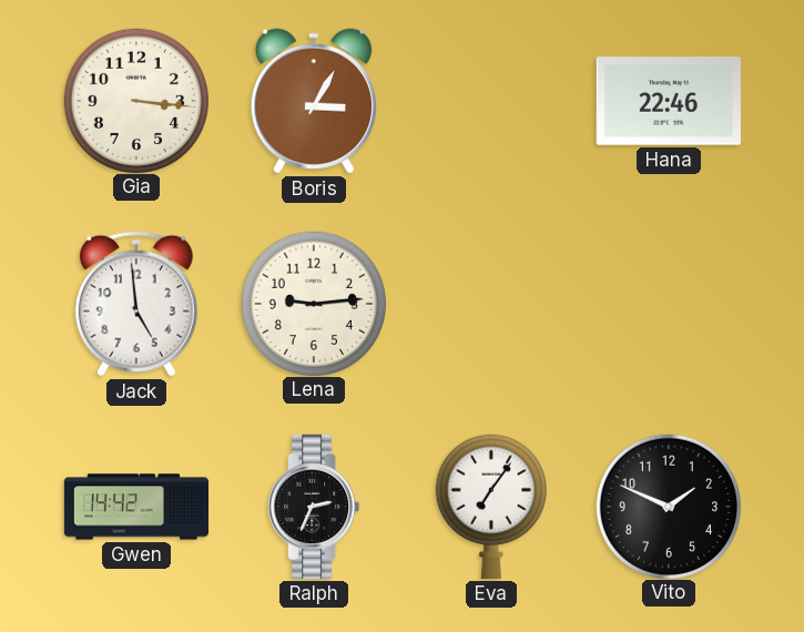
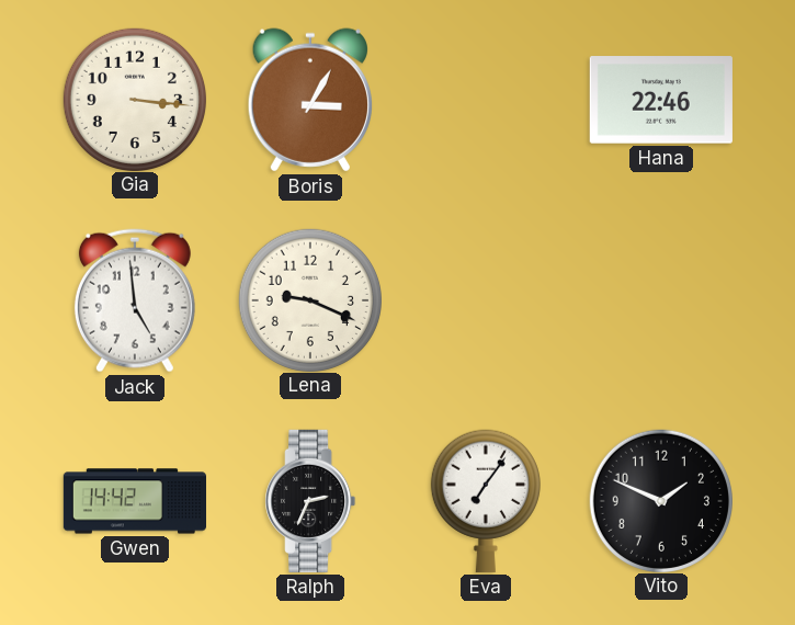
Lena: 9:14 -> 9:19
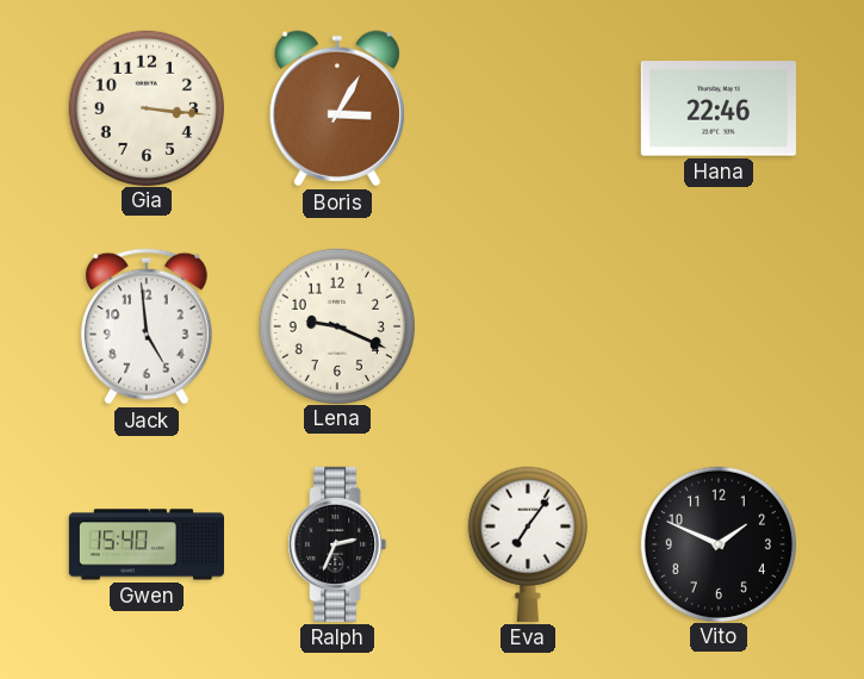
Gwen: 14:42 -> 15:40
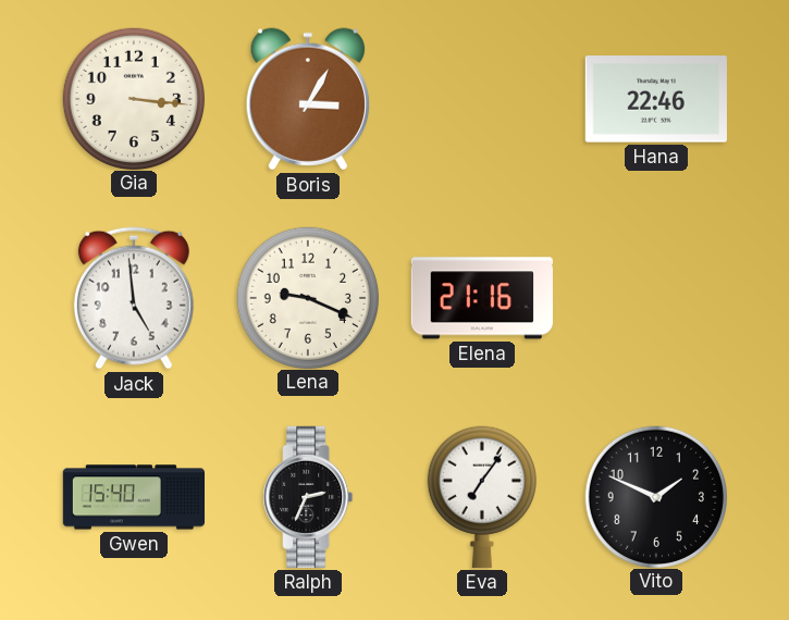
Elena: none -> 21:16
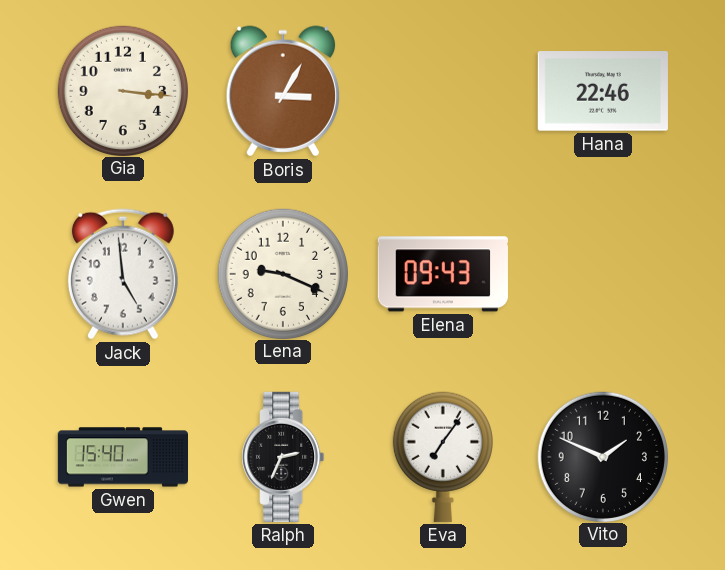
Elena: 21:16 -> 09:43
